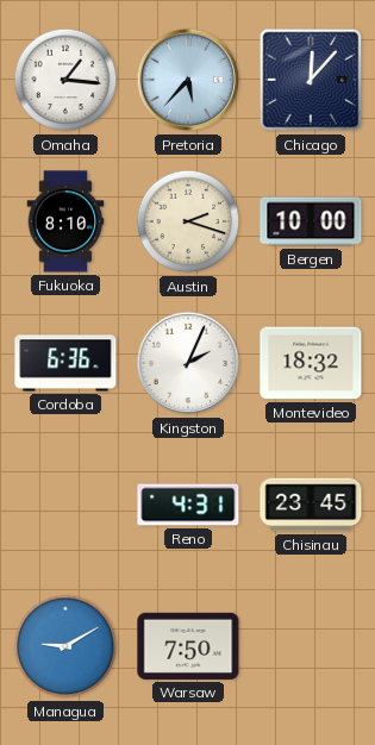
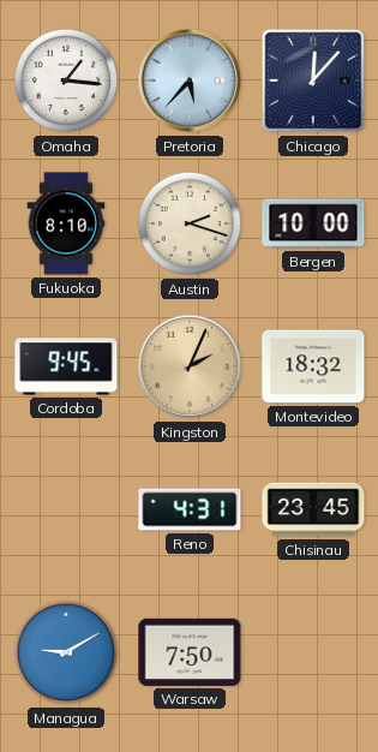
Cordoba: 6:36 -> 9:45
Kingston dial: white -> champagne
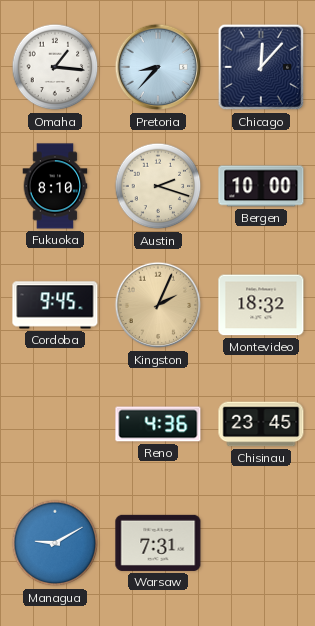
Pretoria: 5:37 -> 8:37
Reno: 4:31 -> 4:36
Warsaw: 7:50 -> 7:31
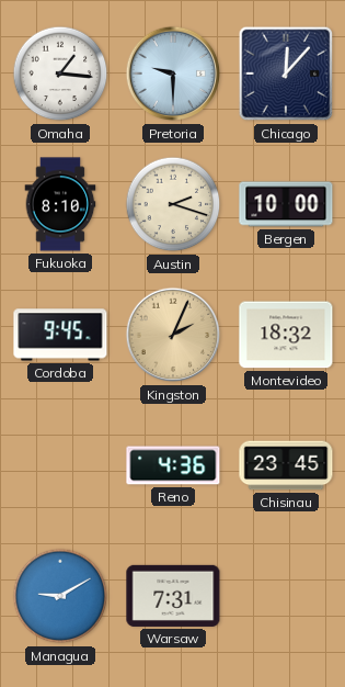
Pretoria: 8:37 -> 9:30
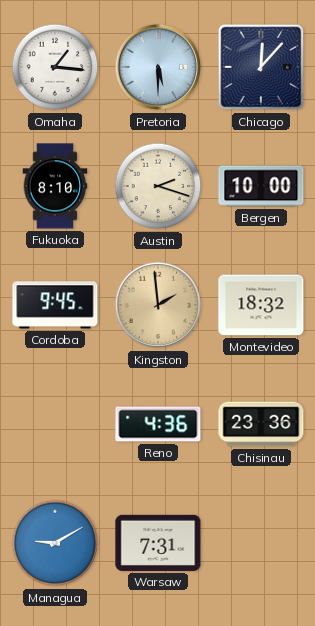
Pretoria: 9:30 -> 5:30
Kingston: 2:04 -> 1:59
Chisinau: 23:45 -> 23:36
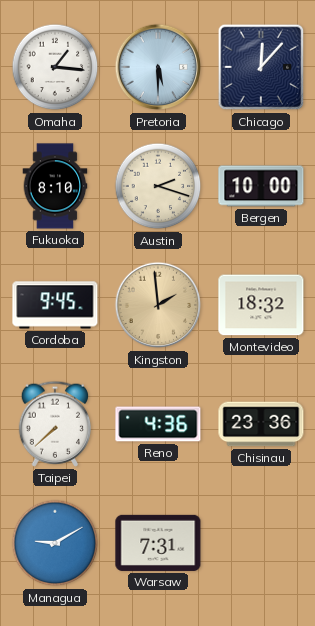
Taipei: none -> 7:38
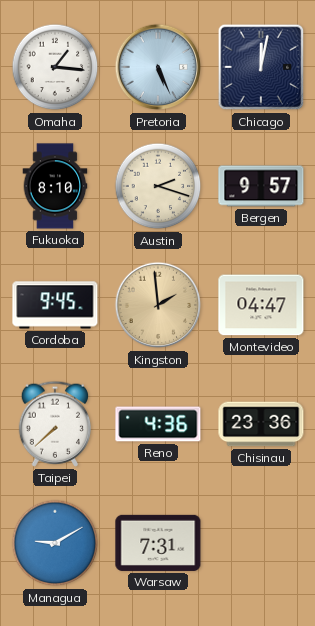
Pretoria: 5:30 -> 5:26
Chicago: 12:07 -> 12:02
Bergen: 10:00 -> 9:57
Montevideo: 18:32 -> 04:47
